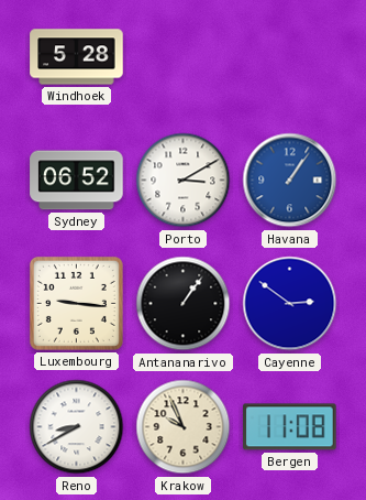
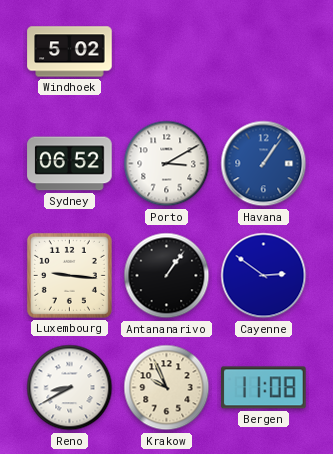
Windhoek: 5:28 -> 5:02
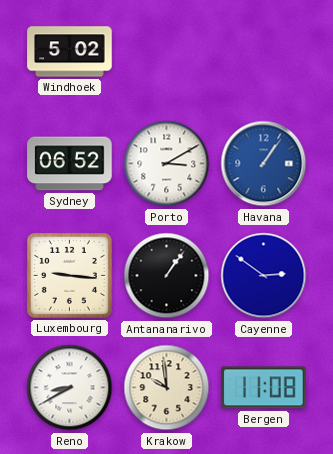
Krakow: 9:56 -> 9:59
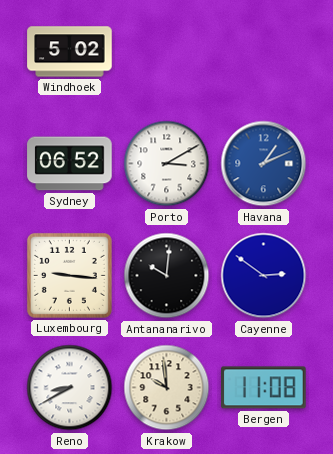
Havana: 1:06 -> 1:11
Antananarivo: 1:06 -> 10:01
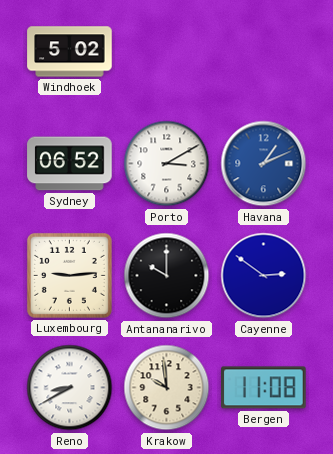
Luxembourg: 9:16 -> 9:14
Antananarivo: 10:01 -> 10:00
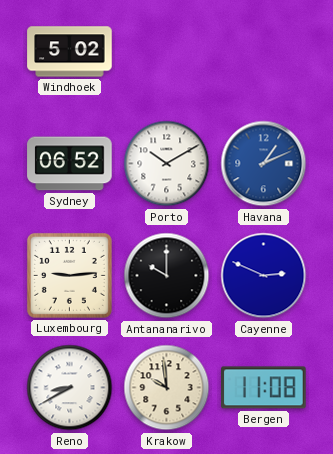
Porto: 3:10 -> 10:10
Cayenne: 2:51 -> 2:49
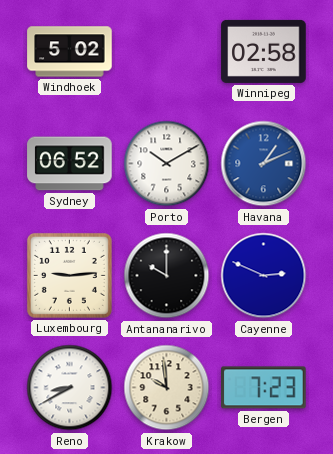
Winnipeg: none -> 02:58
Bergen: 11:08 -> 7:23
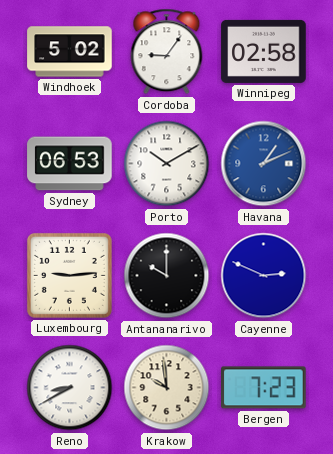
Cordoba: none -> 9:06
Sydney: 06:52 -> 06:53
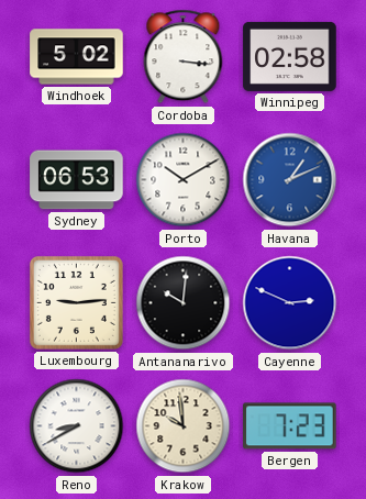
Cordoba: 9:06 -> 3:16
Antananarivo: 10:00 -> 10:01
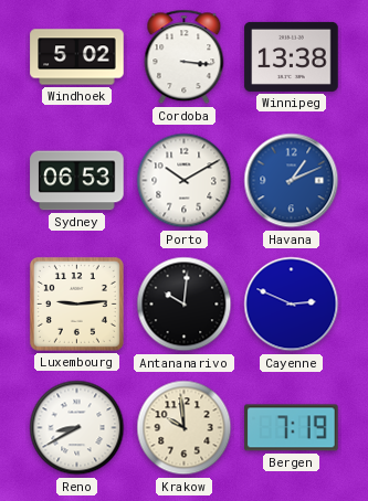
Winnipeg: 02:58 -> 13:38
Bergen: 7:23 -> 7:19
